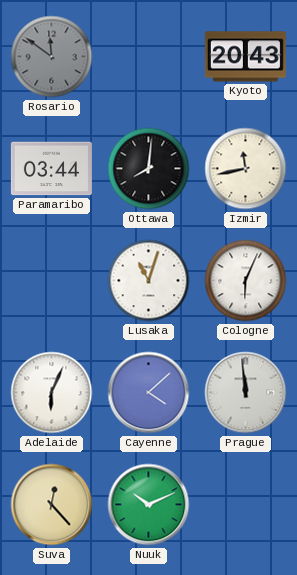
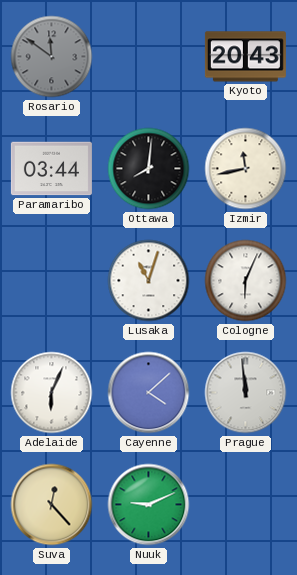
Nuuk: 10:11 -> 9:11
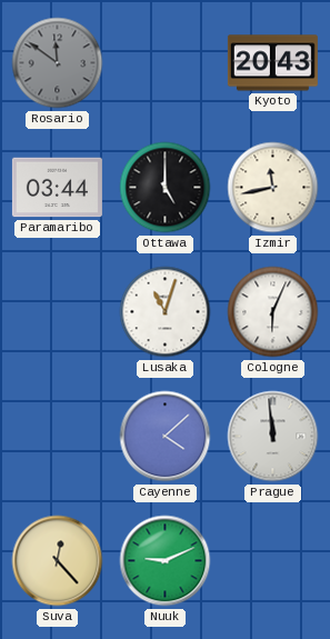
Ottawa: 8:01 -> 5:00
Adelaide: 6:04 -> none
